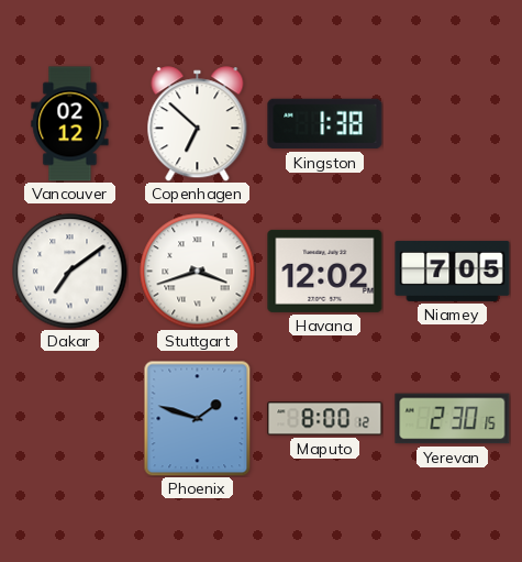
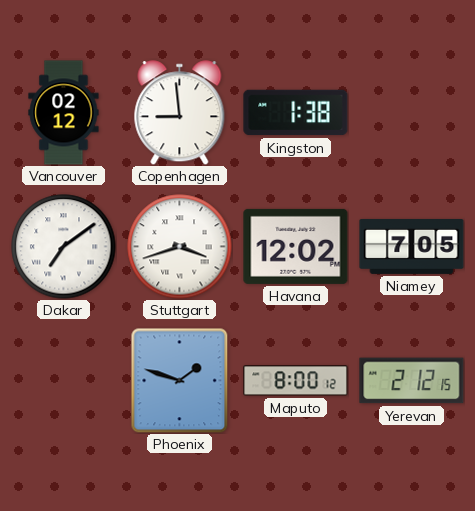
Copenhagen: 6:52 -> 8:59
Yerevan: 2:30 -> 2:12
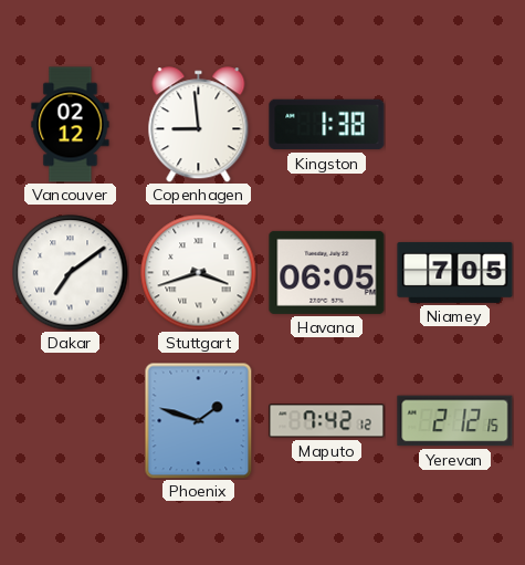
Havana: 12:02 -> 06:05
Maputo: 8:00 -> 7:42
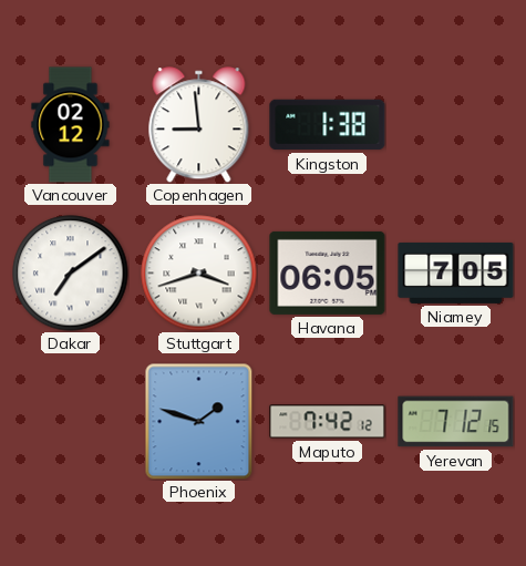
Yerevan: 2:12 -> 7:12
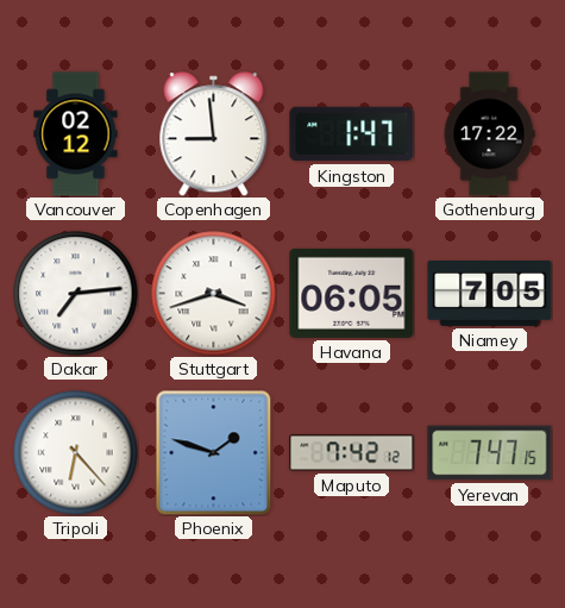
Kingston: 1:38 -> 1:47
Gothenburg: none -> 17:22
Dakar: 7:09 -> 7:14
Tripoli: none -> 6:23
Yerevan: 7:12 -> 7:47
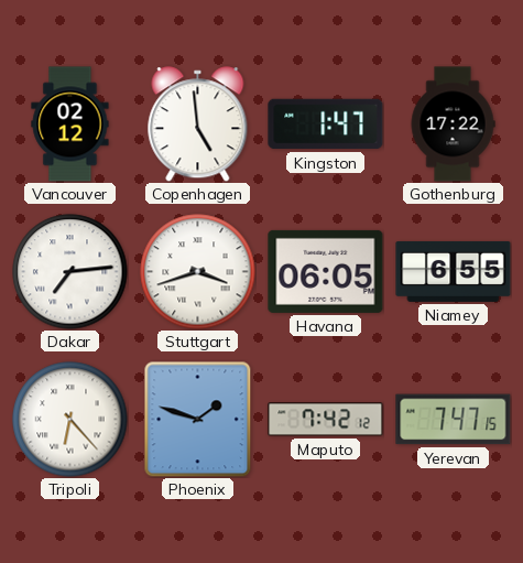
Copenhagen: 8:59 -> 4:59
Niamey: 7:05 -> 6:55
